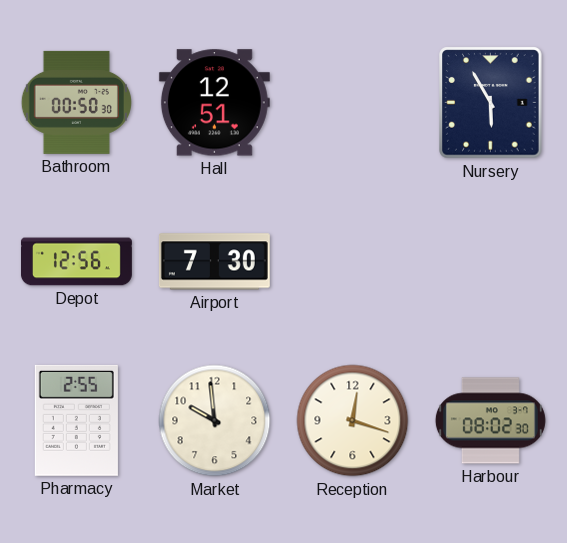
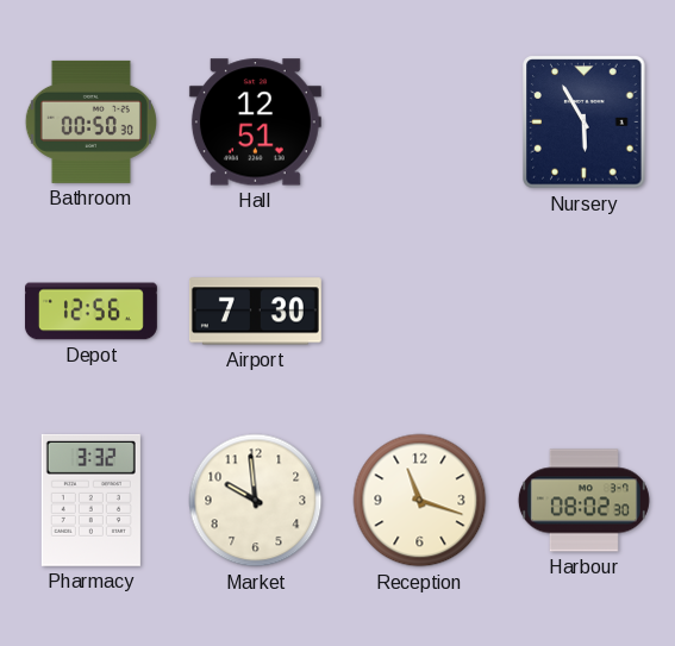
Pharmacy: 2:55 -> 3:32
Reception: 12:18 -> 11:18
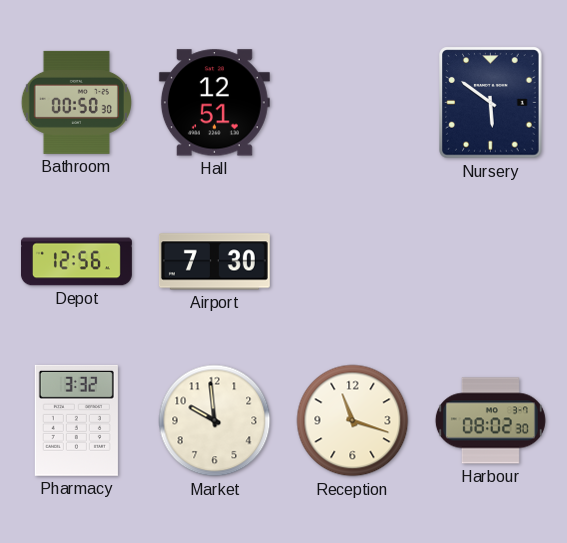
Nursery: 5:55 -> 5:51
